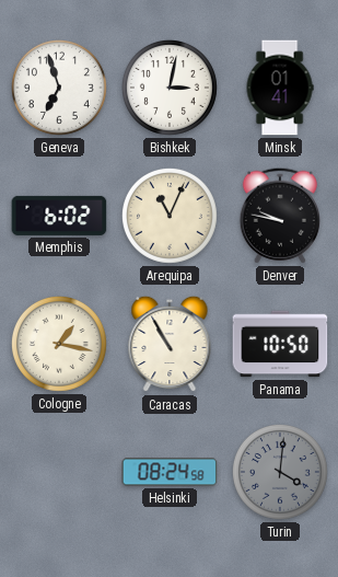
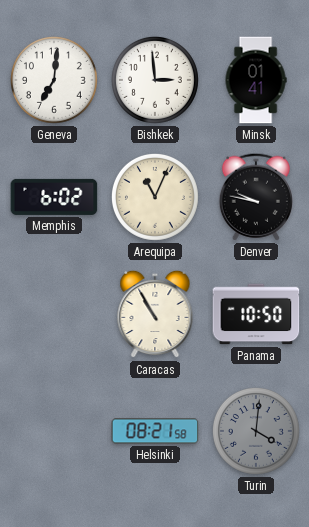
Geneva: 6:57 -> 7:01
Bishkek: 3:02 -> 2:59
Cologne: 1:17 -> none
Helsinki: 08:24 -> 08:21
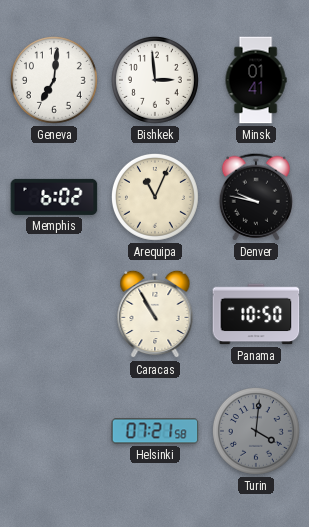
Helsinki: 08:21 -> 07:21
